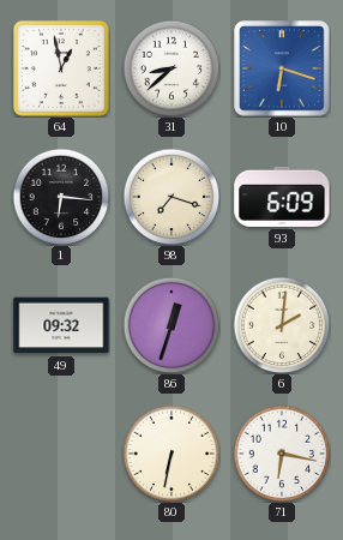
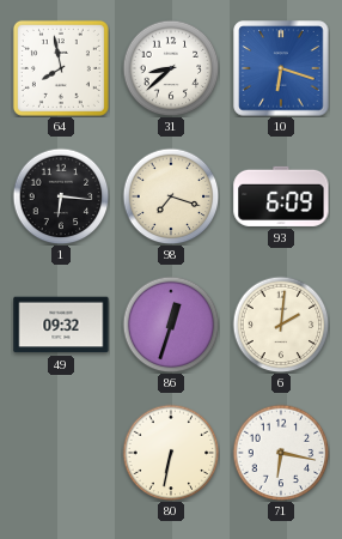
64: 12:58 -> 7:58
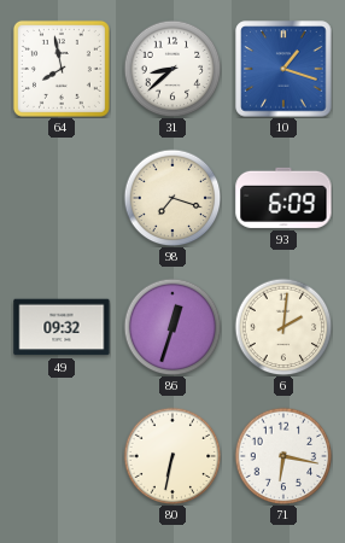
10: 6:18 -> 1:18
1: 6:16 -> none
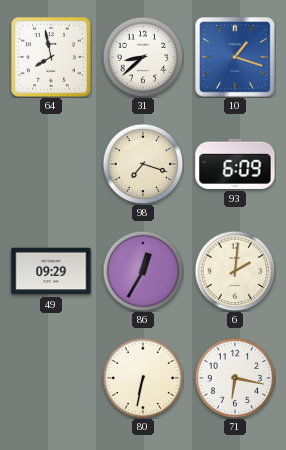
49: 09:32 -> 09:29
86: 12:33 -> 12:35
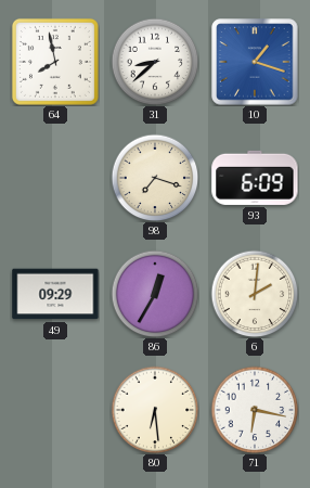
80: 6:32 -> 6:29
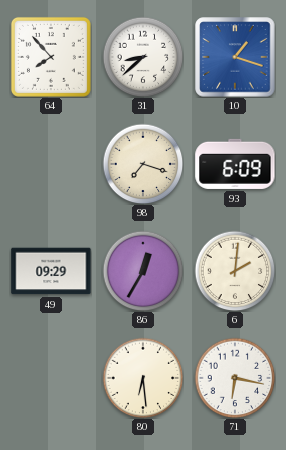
64: 7:58 -> 7:53
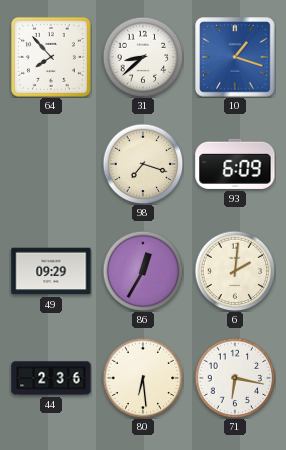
44: none -> 2:36
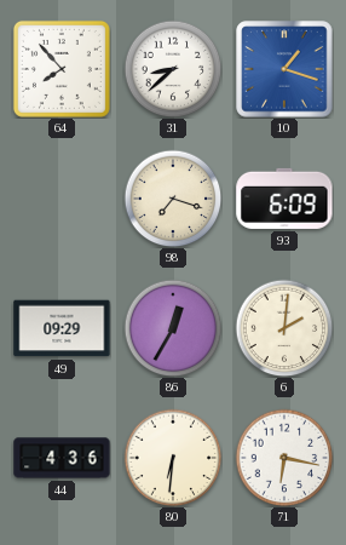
44: 2:36 -> 4:36
80: 6:29 -> 6:31
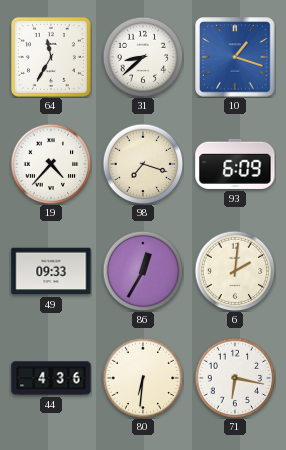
64: 7:53 -> 11:35
19: none -> 4:37
49: 09:29 -> 09:33
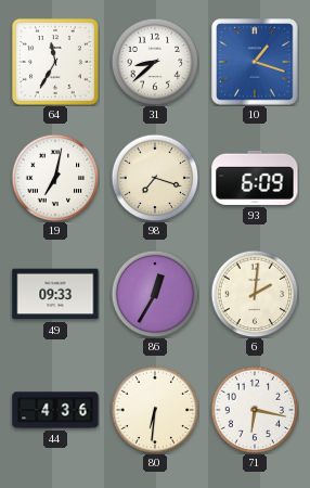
19: 4:37 -> 7:02
